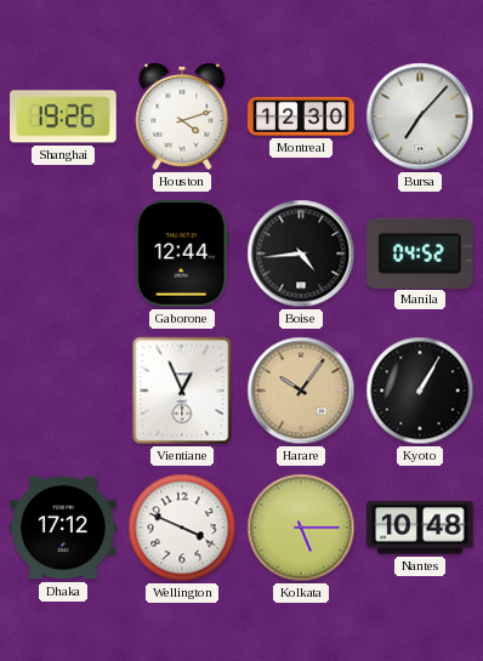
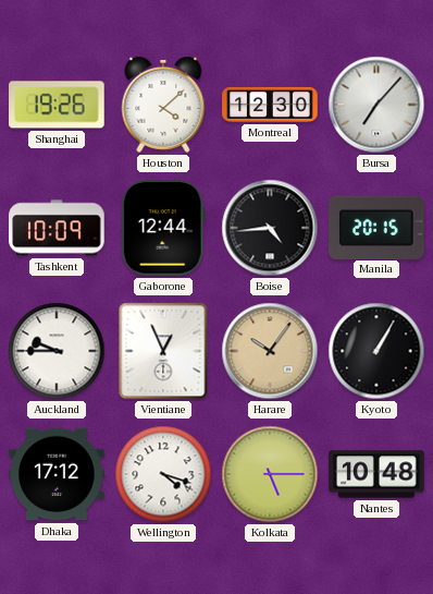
Houston: 4:12 -> 4:08
Tashkent: none -> 10:09
Manila: 04:52 -> 20:15
Auckland: none -> 9:45
Wellington: 3:49 -> 4:18
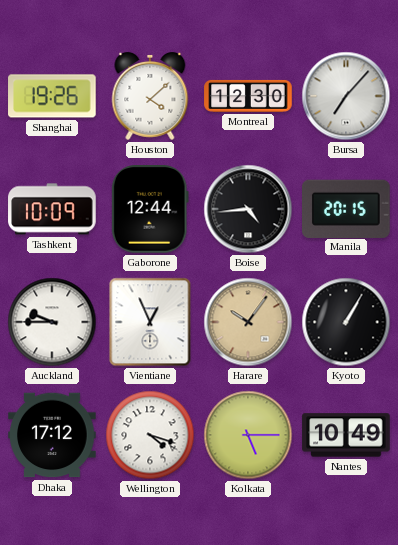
Nantes: 10:48 -> 10:49
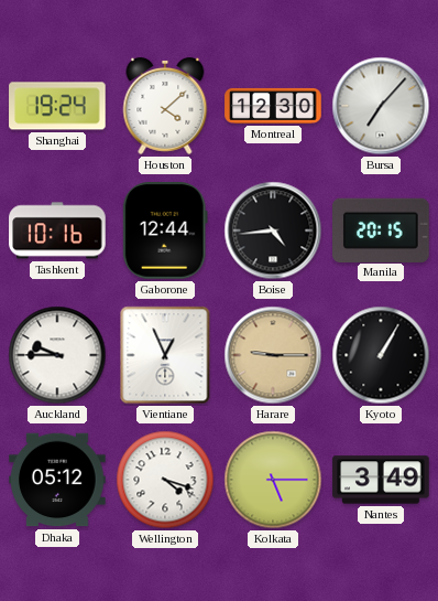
Shanghai: 19:26 -> 19:24
Tashkent: 10:09 -> 10:16
Harare: 10:06 -> 9:15
Dhaka: 17:12 -> 05:12
Nantes: 10:49 -> 3:49
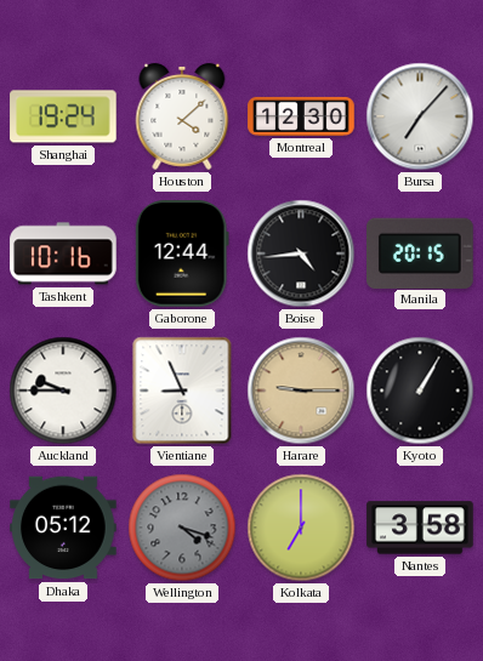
Vientiane: 12:56 -> 8:56
Wellington dial: white -> grey
Kolkata: 5:15 -> 7:00
Nantes: 3:49 -> 3:58
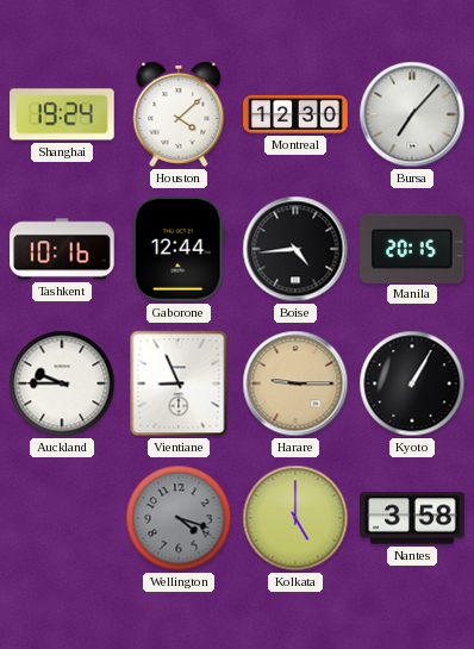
Dhaka: 05:12 -> none
Kolkata: 7:00 -> 5:00
